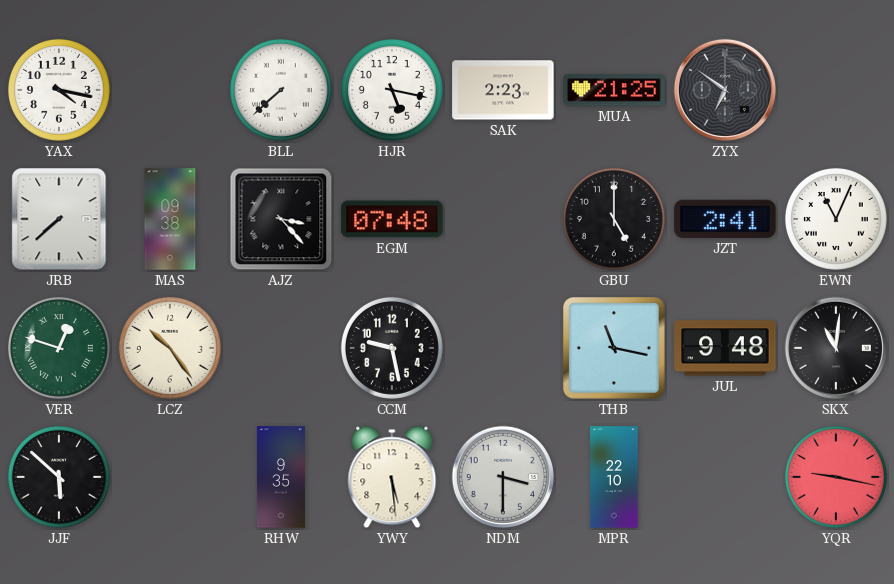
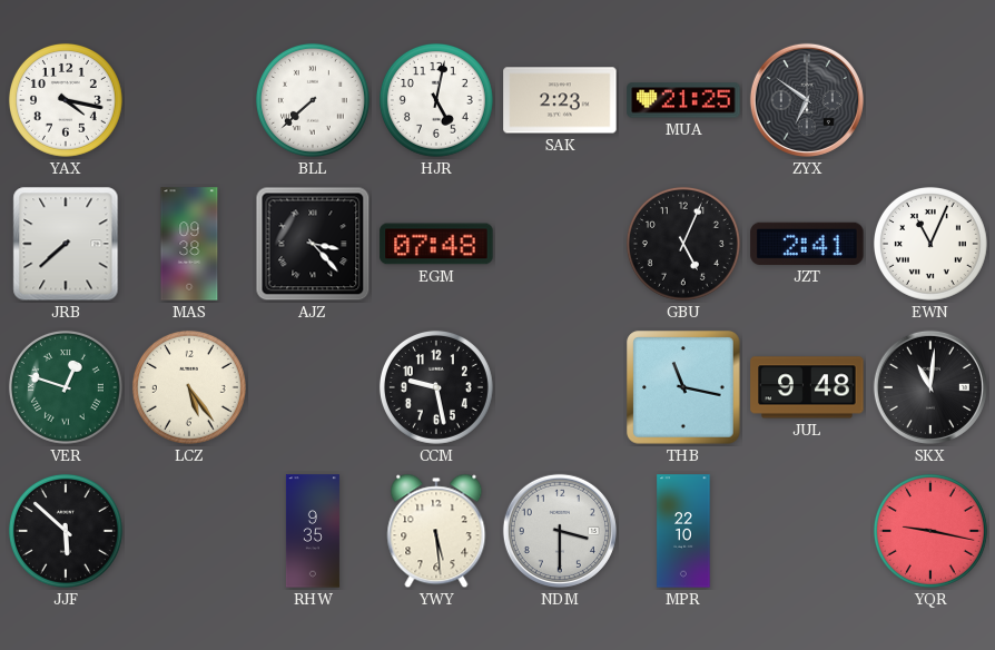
HJR: 5:17 -> 5:02
GBU: 5:00 -> 5:04
LCZ: 10:24 -> 5:24
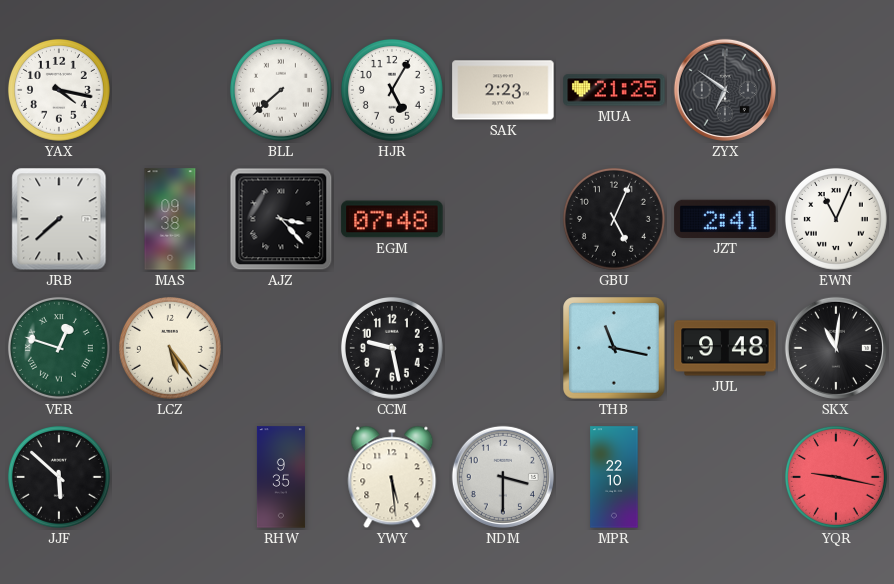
HJR: 5:02 -> 5:05
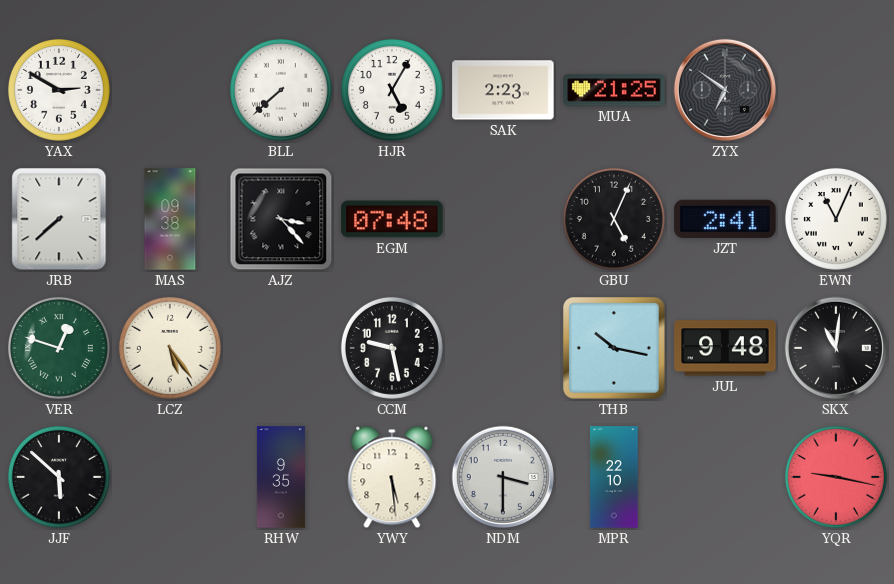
YAX: 4:17 -> 2:50
THB: 11:17 -> 10:17
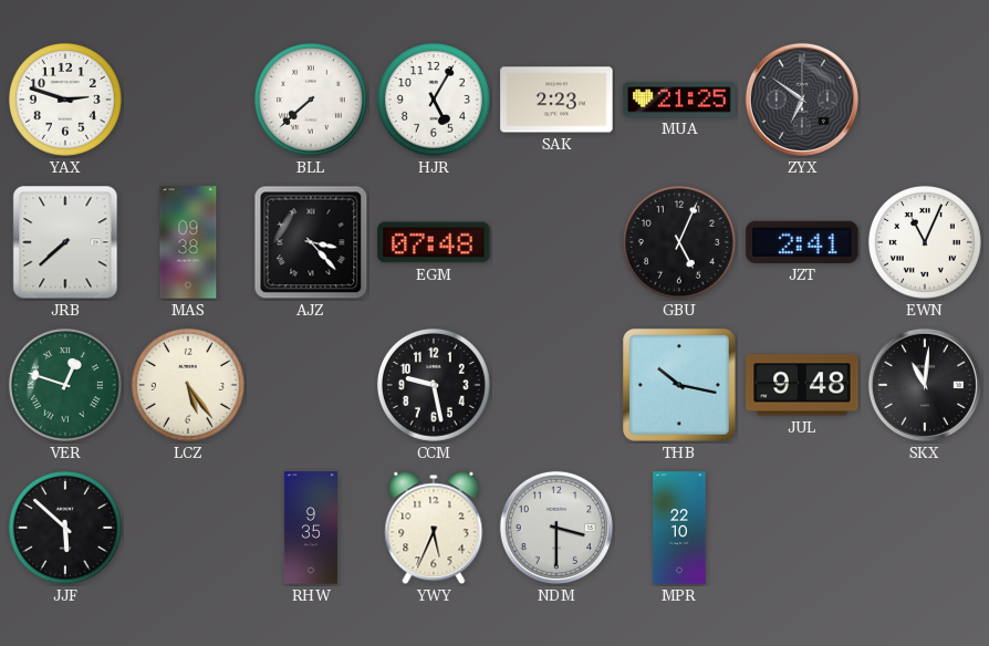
YAX: 2:50 -> 2:48
YWY: 5:29 -> 5:34
YQR: 9:17 -> none
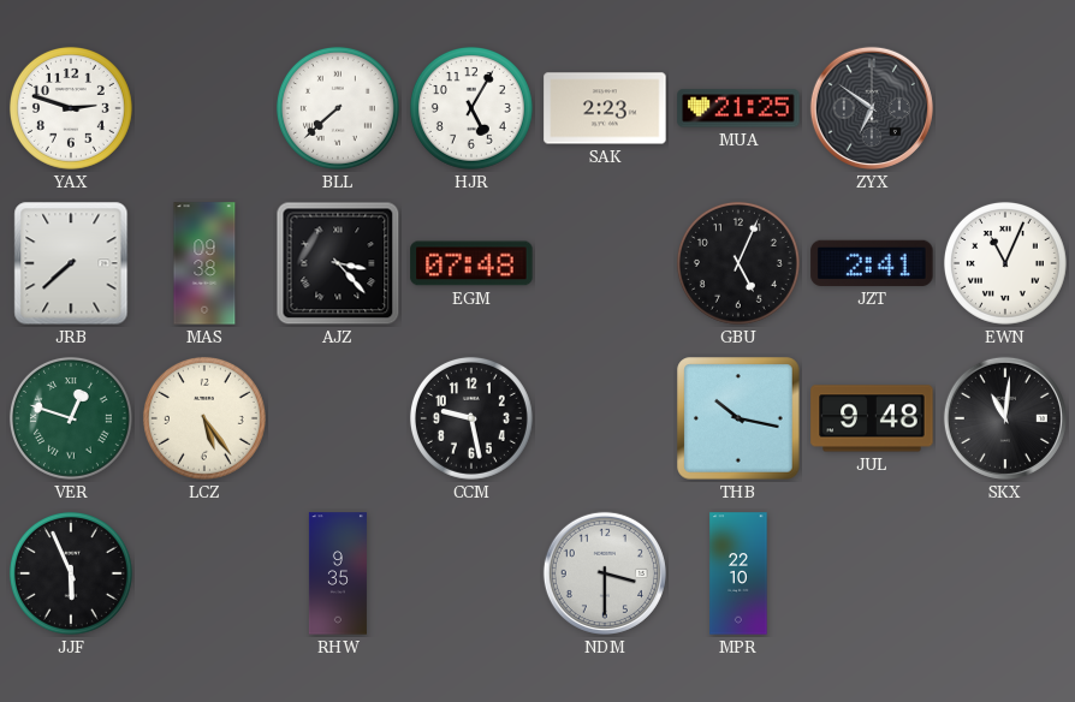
JJF: 5:52 -> 5:56
YWY: 5:34 -> none
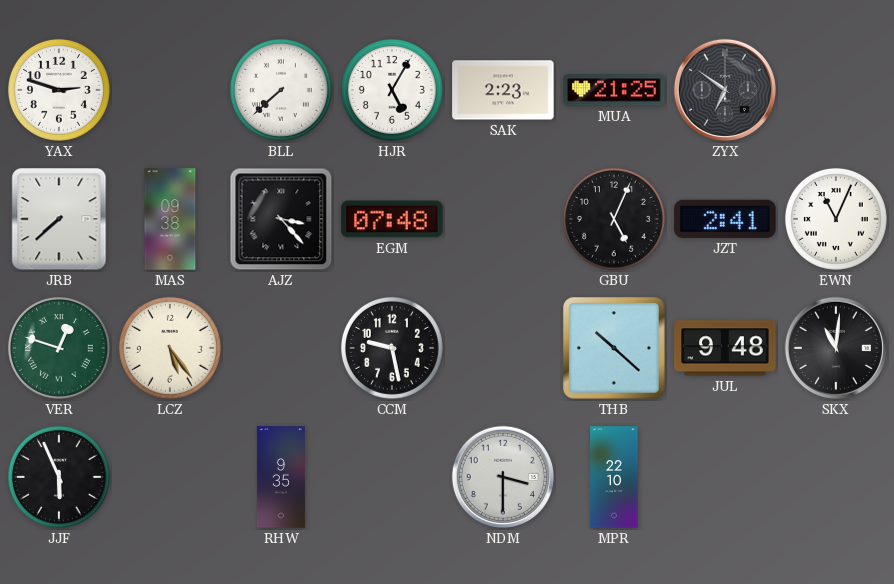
THB: 10:17 -> 10:22
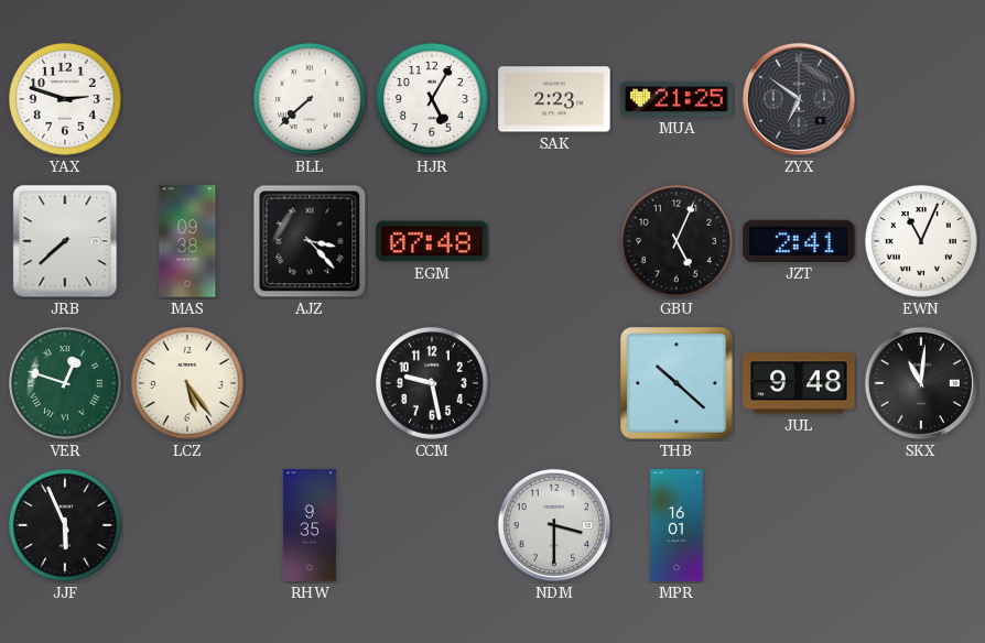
MPR: 22:10 -> 16:01
